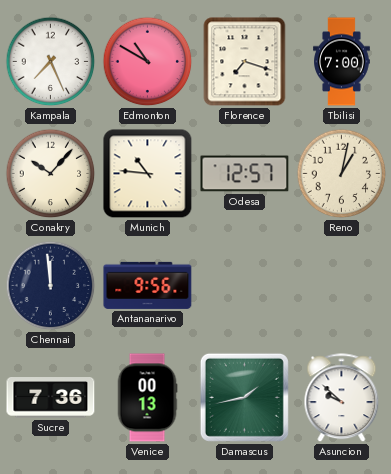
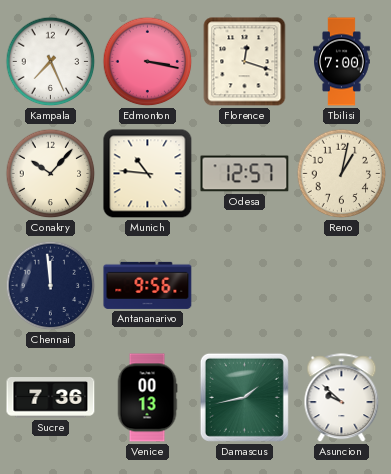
Edmonton: 10:50 -> 3:17
Florence: 7:18 -> 12:18
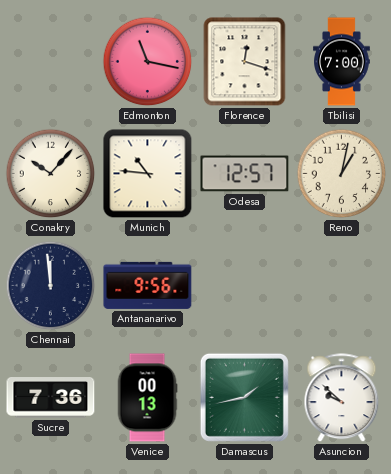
Kampala: 7:26 -> none
Edmonton: 3:17 -> 11:17
